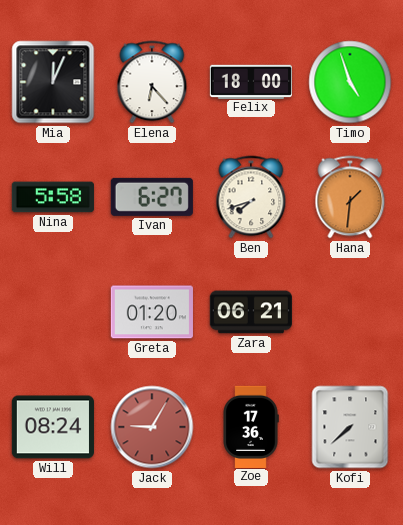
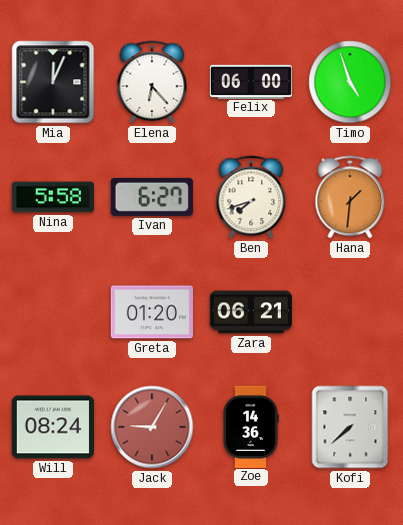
Felix: 18:00 -> 06:00
Zoe: 17:36 -> 14:36
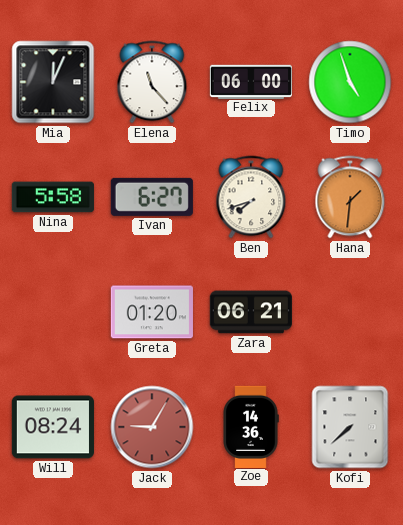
Elena: 6:23 -> 11:23
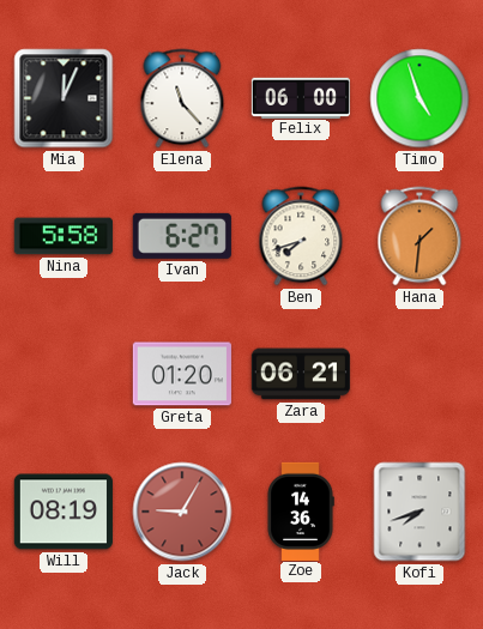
Will: 08:24 -> 08:19
Kofi: 7:38 -> 7:42
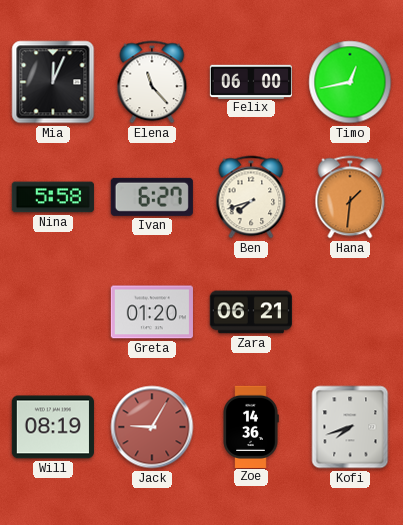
Timo: 4:57 -> 12:43
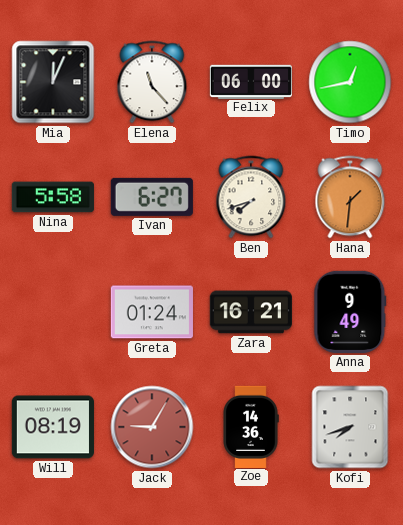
Greta: 01:20 -> 01:24
Zara: 06:21 -> 16:21
Anna: none -> 9:49
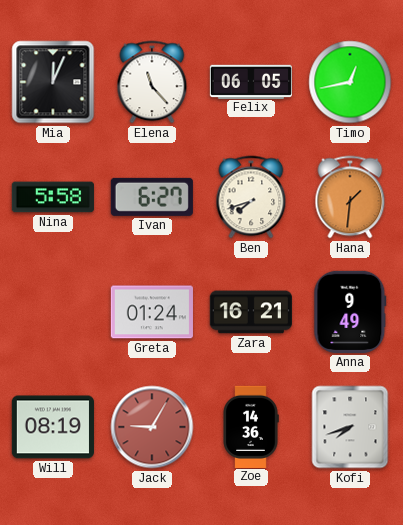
Felix: 06:00 -> 06:05
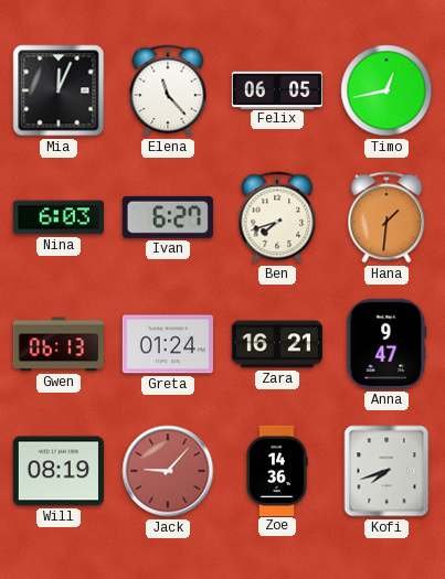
Nina: 5:58 -> 6:03
Gwen: none -> 06:13
Anna: 9:49 -> 9:47
Jack: 9:05 -> 9:07
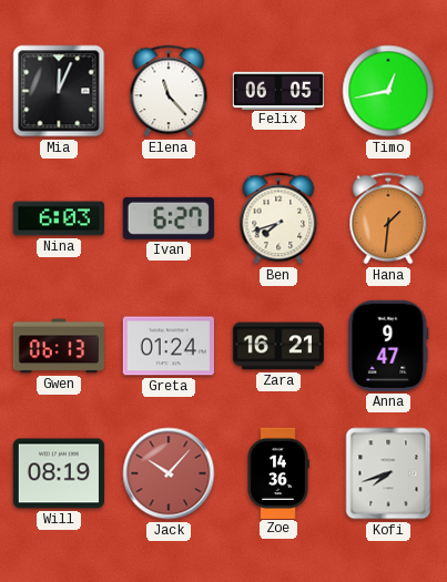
Jack: 9:07 -> 10:07
